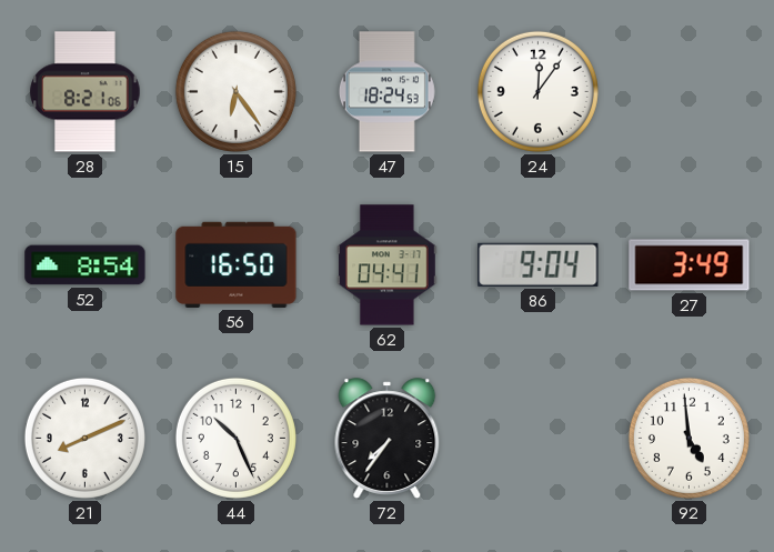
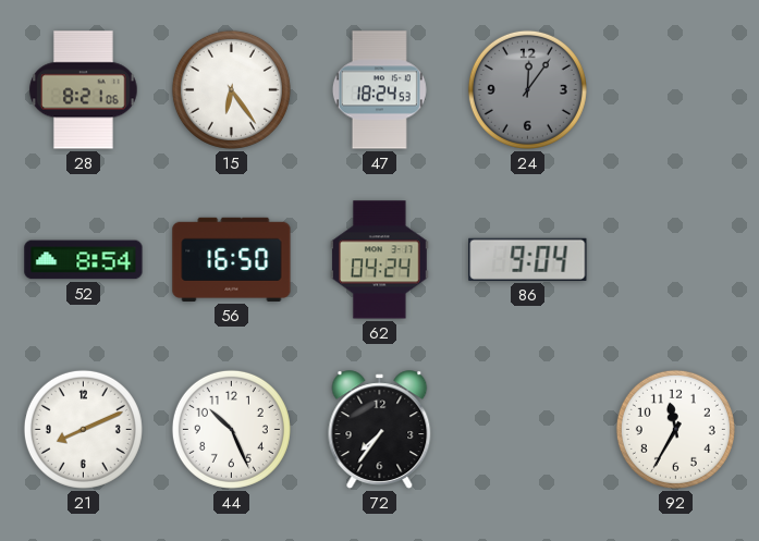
24 dial: white -> grey
62: 04:41 -> 04:24
27: 3:49 -> none
92: 4:59 -> 11:35
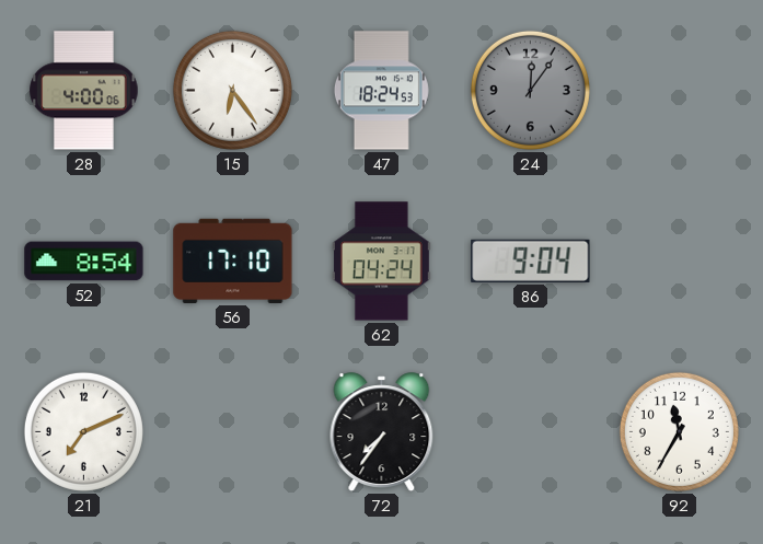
28: 8:21 -> 4:00
56: 16:50 -> 17:10
21: 8:11 -> 7:11
44: 10:26 -> none
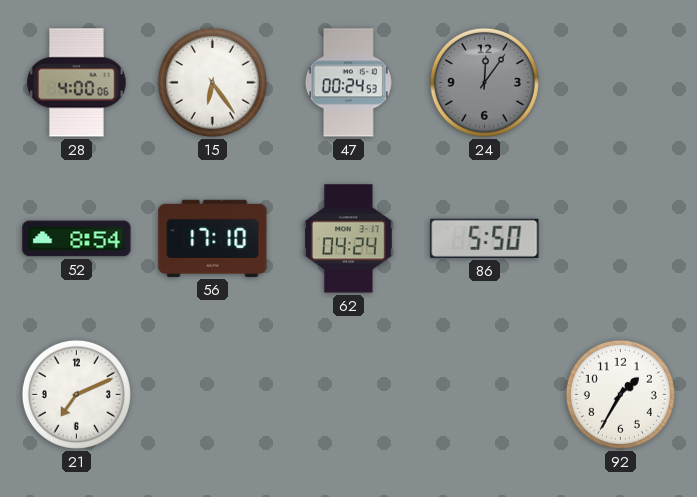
47: 18:24 -> 00:24
86: 9:04 -> 5:50
72: 7:36 -> none
92: 11:35 -> 1:35
